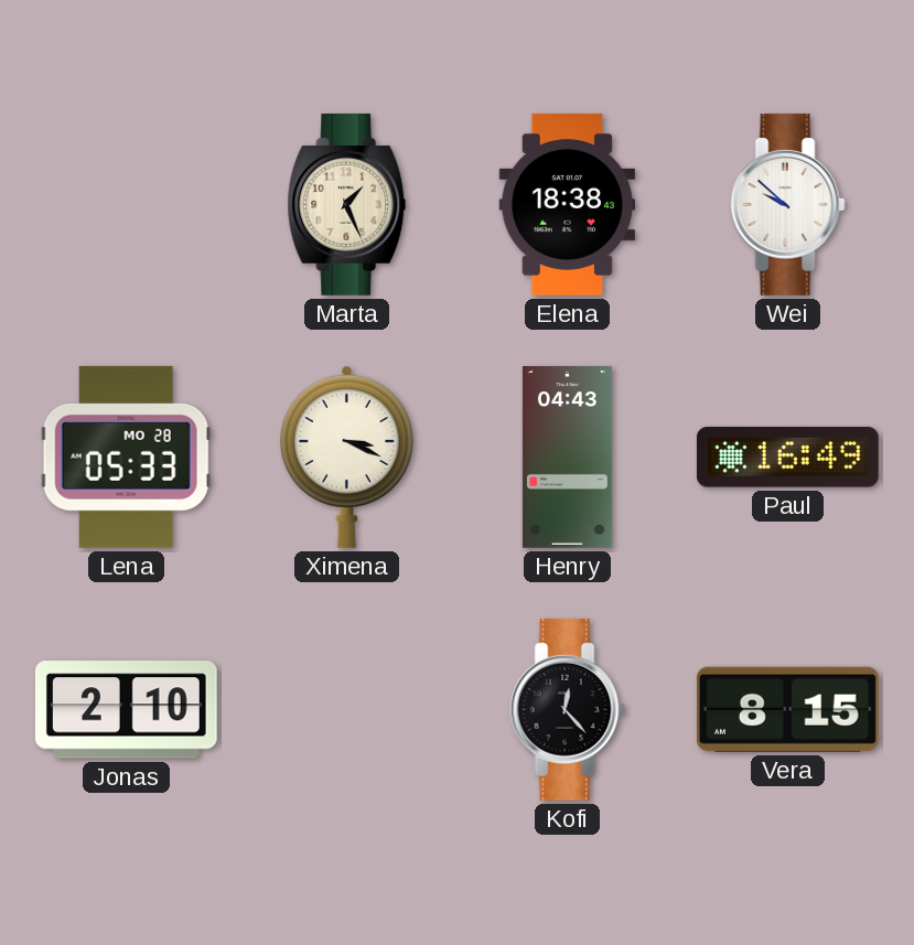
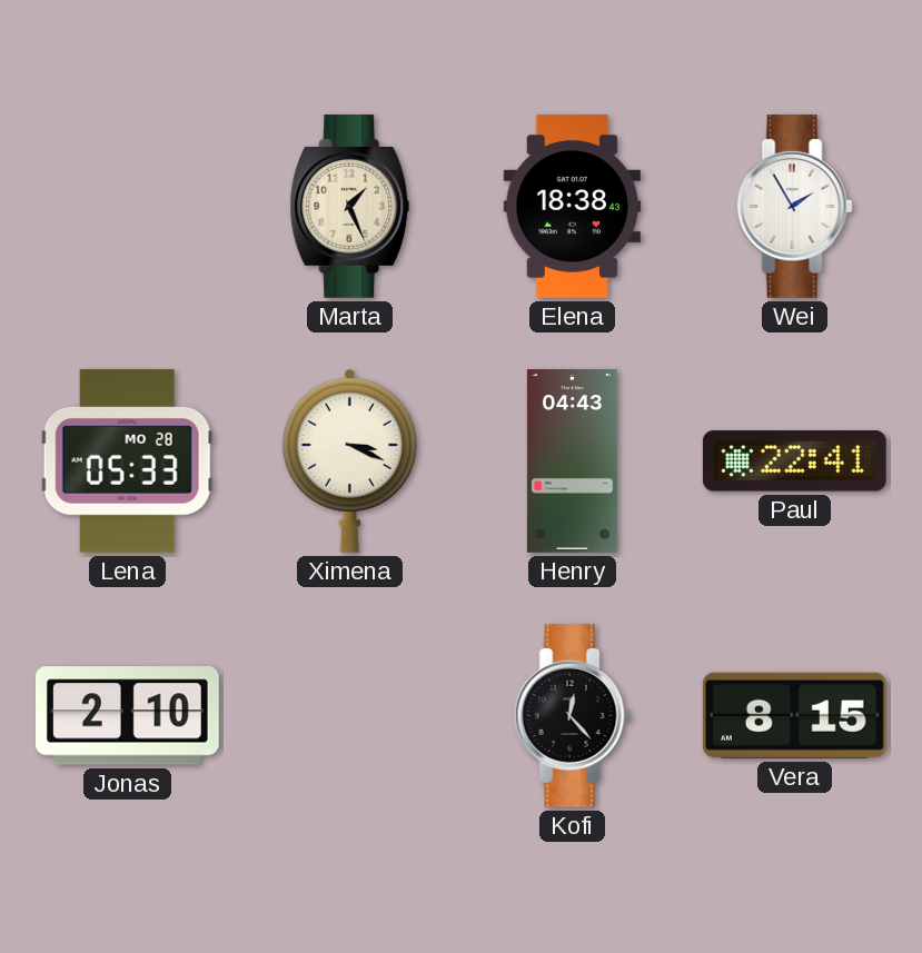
Wei: 9:52 -> 1:55
Paul: 16:49 -> 22:41
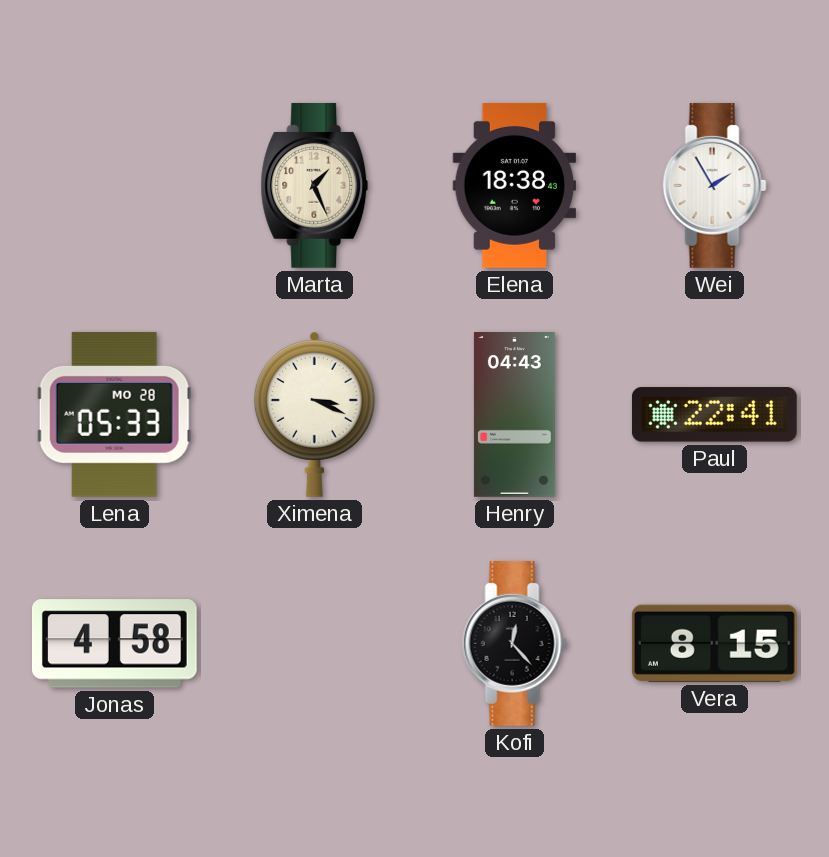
Jonas: 2:10 -> 4:58
